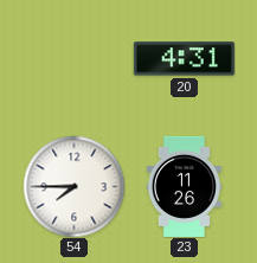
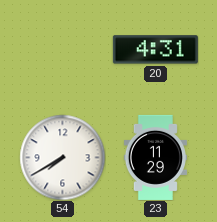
54: 7:45 -> 7:40
23: 11:26 -> 11:29
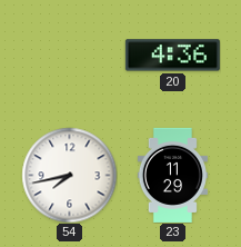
20: 4:31 -> 4:36
54: 7:40 -> 7:43
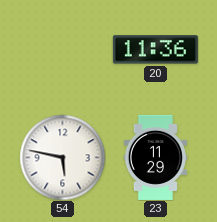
20: 4:36 -> 11:36
54: 7:43 -> 5:47
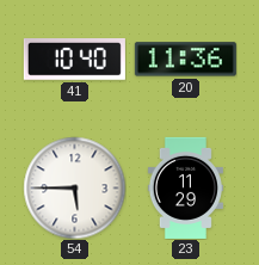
41: none -> 10:40
54: 5:47 -> 5:45
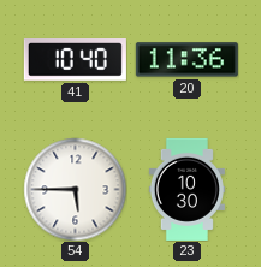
23: 11:29 -> 10:30
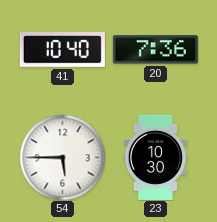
20: 11:36 -> 7:36
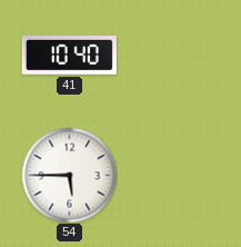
20: 7:36 -> none
23: 10:30 -> none
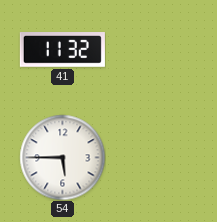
41: 10:40 -> 11:32
